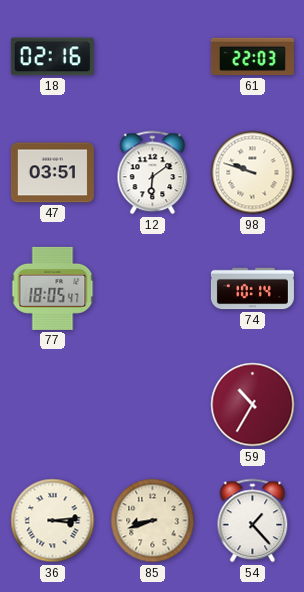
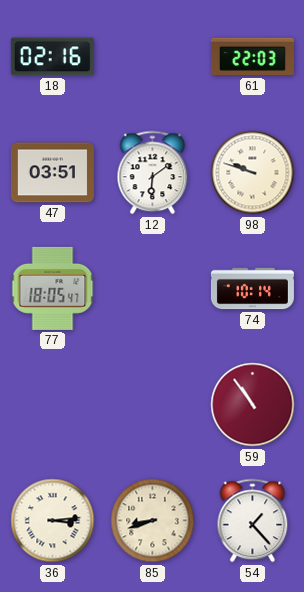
59: 10:35 -> 10:54
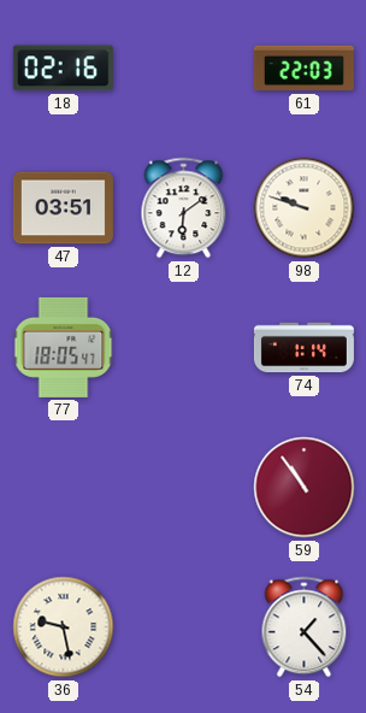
74: 10:14 -> 1:14
36: 3:14 -> 9:28
85: 8:42 -> none
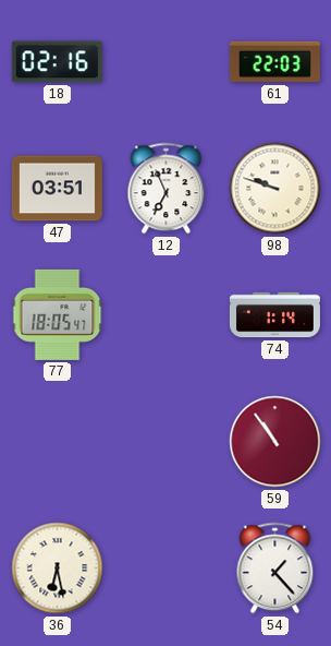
12: 6:09 -> 6:56
36: 9:28 -> 6:28
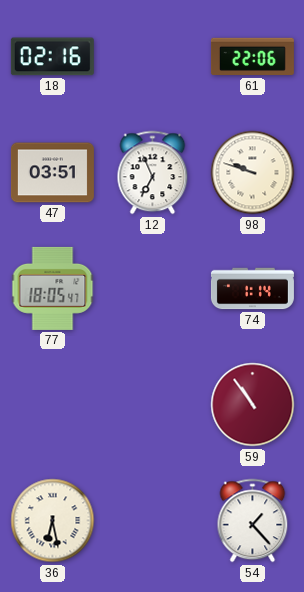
61: 22:03 -> 22:06
